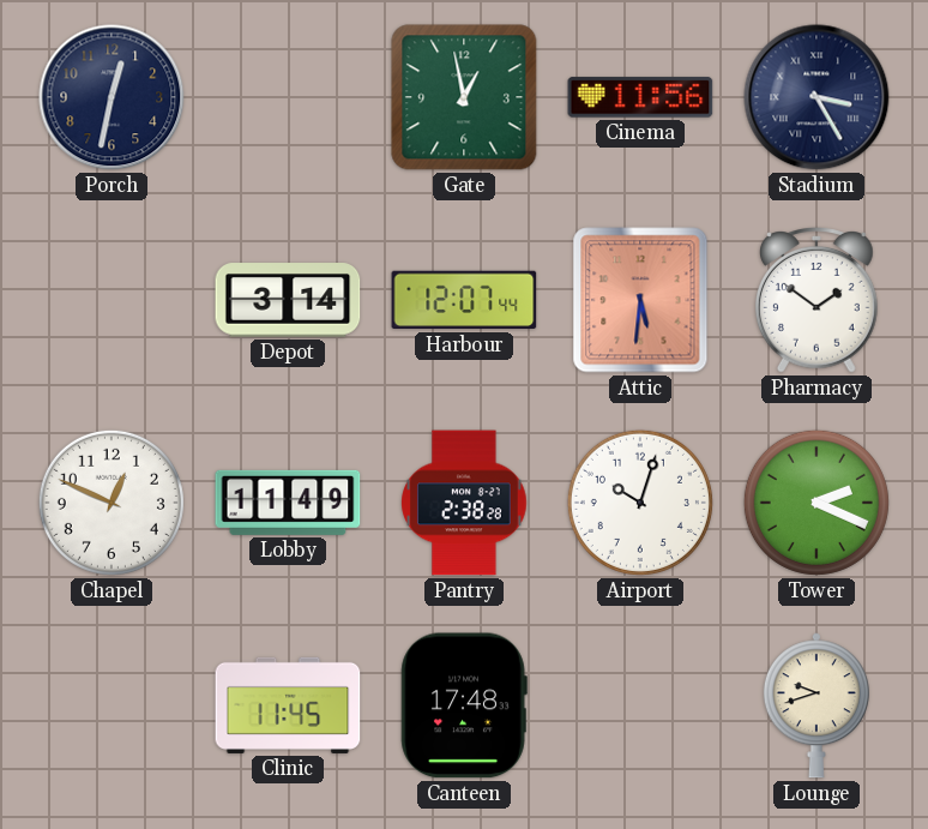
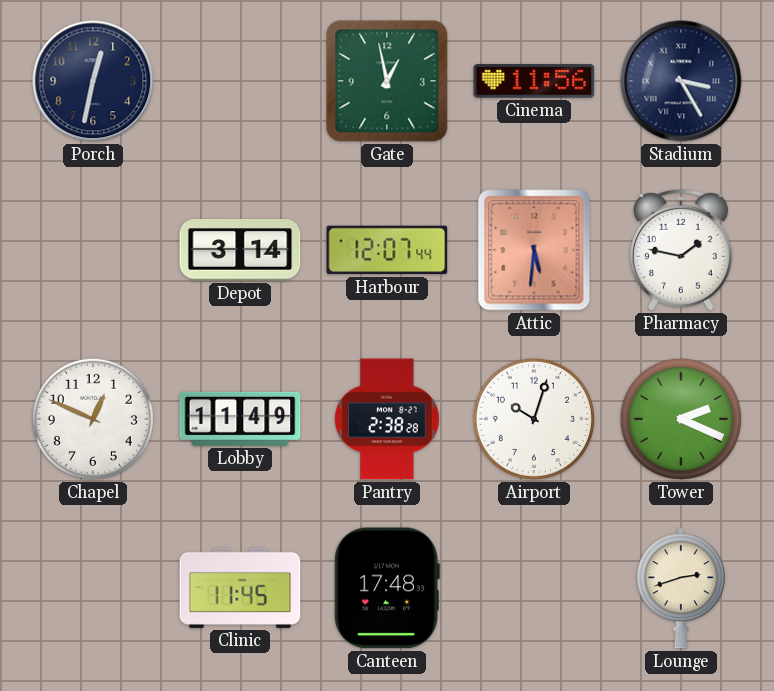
Pharmacy: 1:51 -> 1:47
Lounge: 9:42 -> 2:42
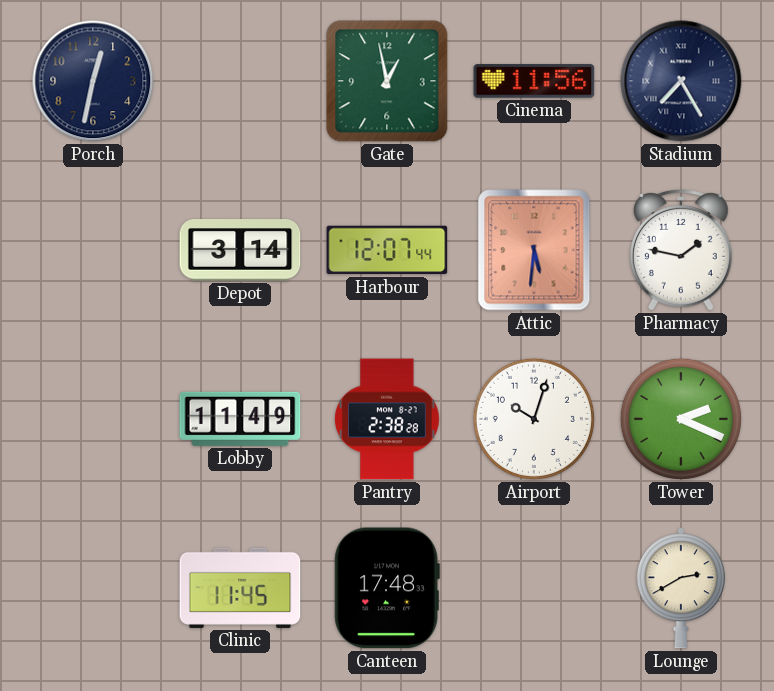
Stadium: 3:25 -> 7:25
Chapel: 12:49 -> none
Lounge: 2:42 -> 2:40
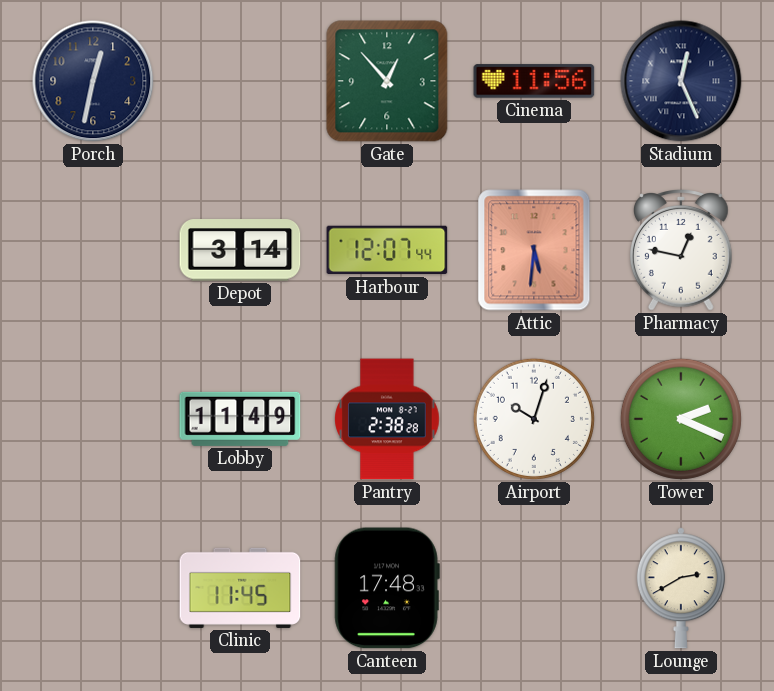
Gate: 12:58 -> 12:53
Stadium: 7:25 -> 12:26
Pharmacy: 1:47 -> 12:47
